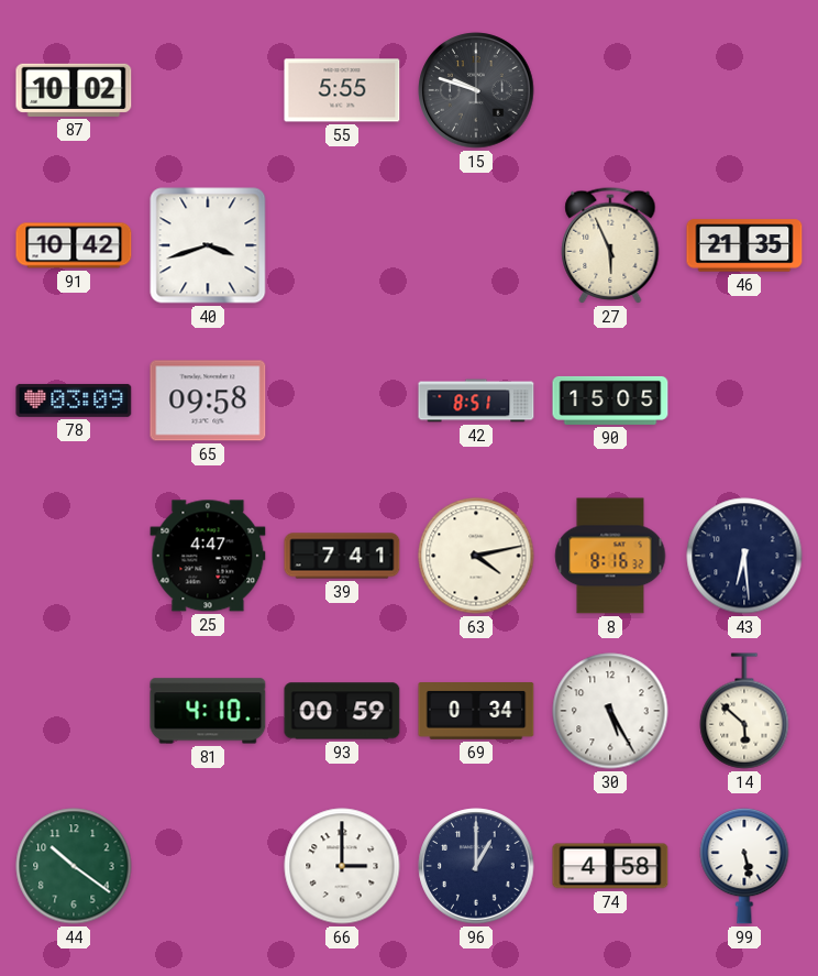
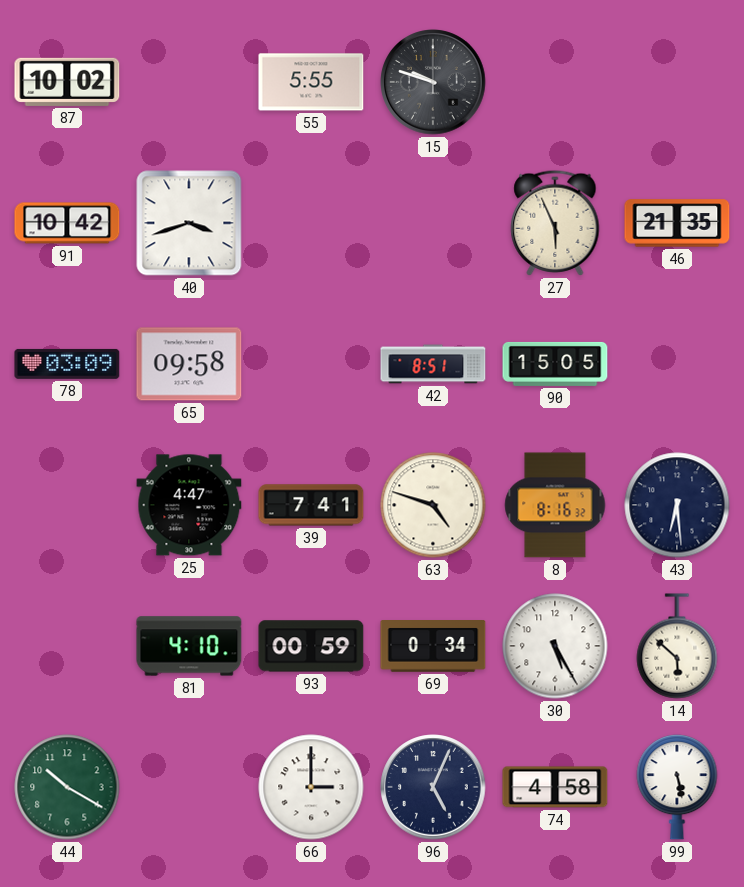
63: 4:13 -> 4:48
44: 10:21 -> 10:20
96: 1:00 -> 5:04
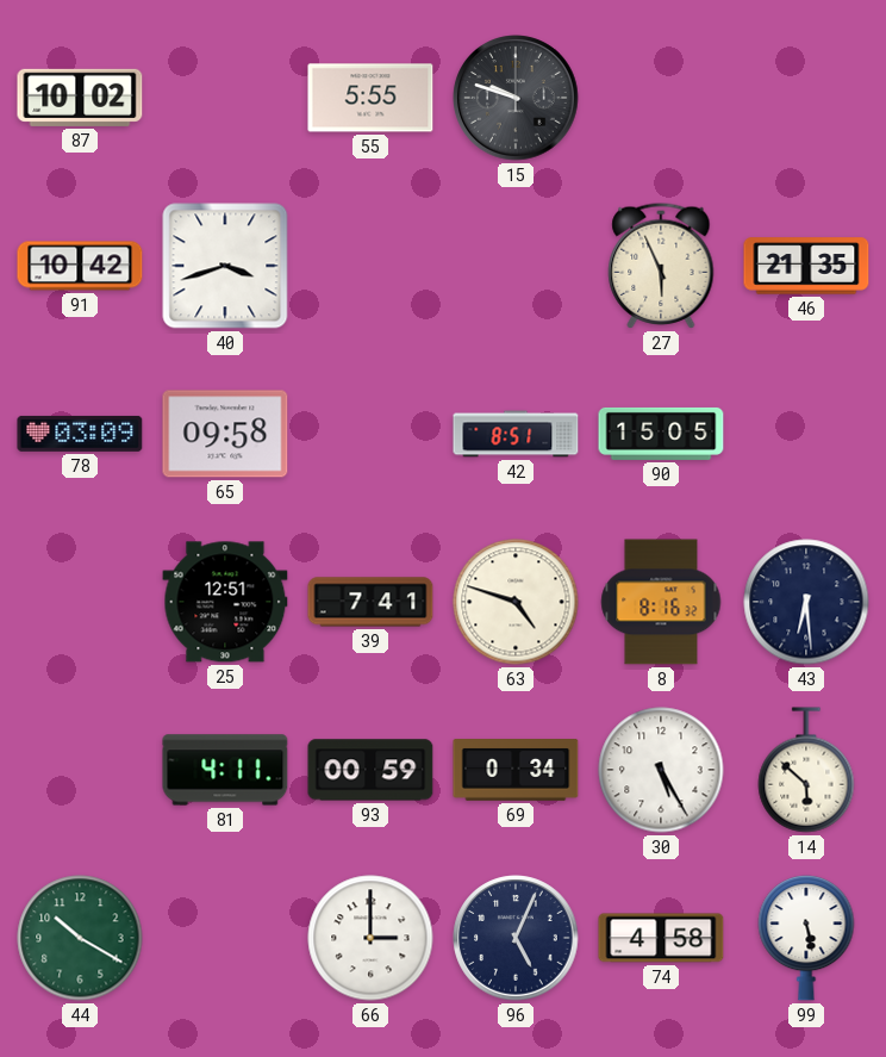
25: 4:47 -> 12:51
81: 4:10 -> 4:11
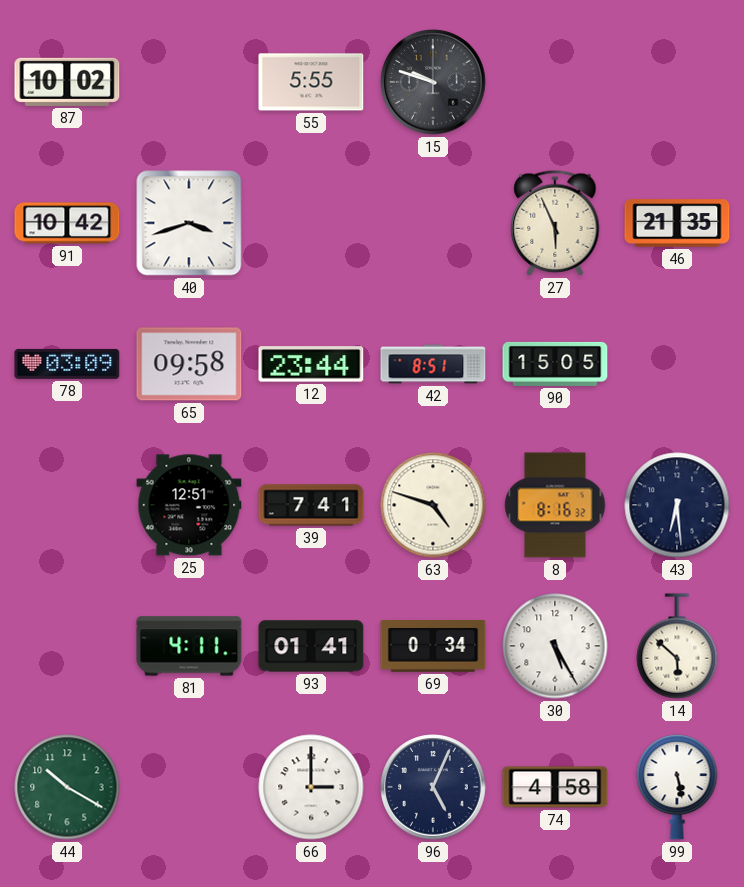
12: none -> 23:44
93: 00:59 -> 01:41
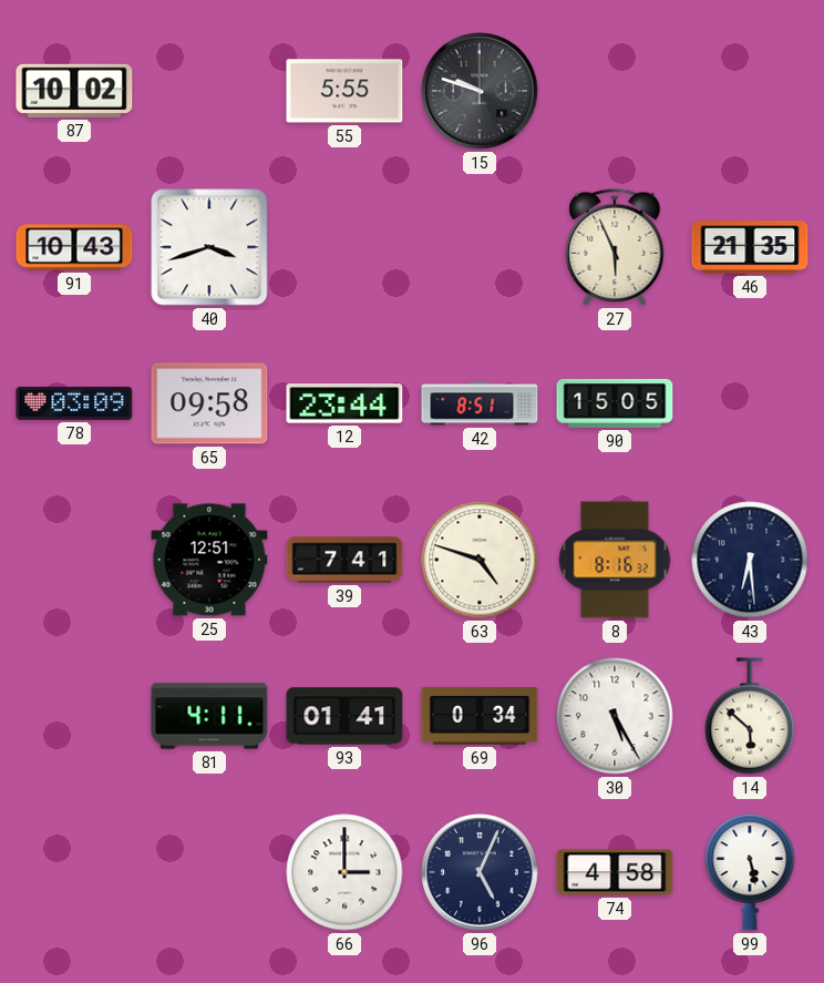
91: 10:42 -> 10:43
44: 10:20 -> none
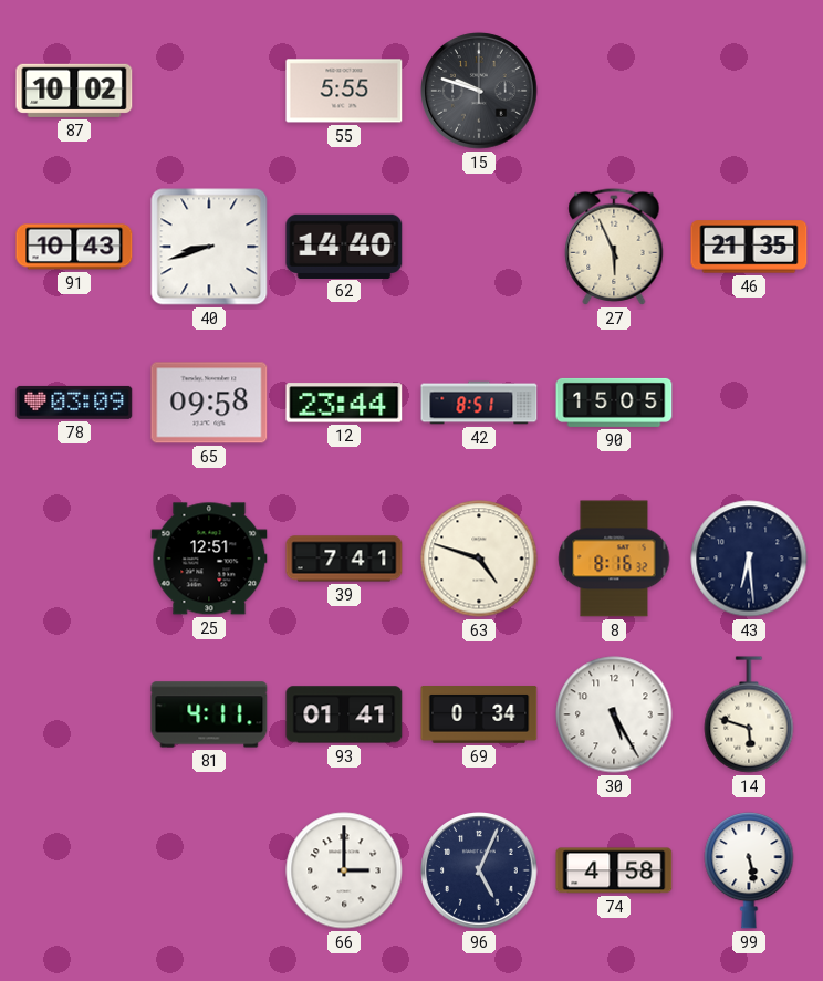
40: 3:42 -> 8:42
62: none -> 14:40
14: 5:52 -> 5:48
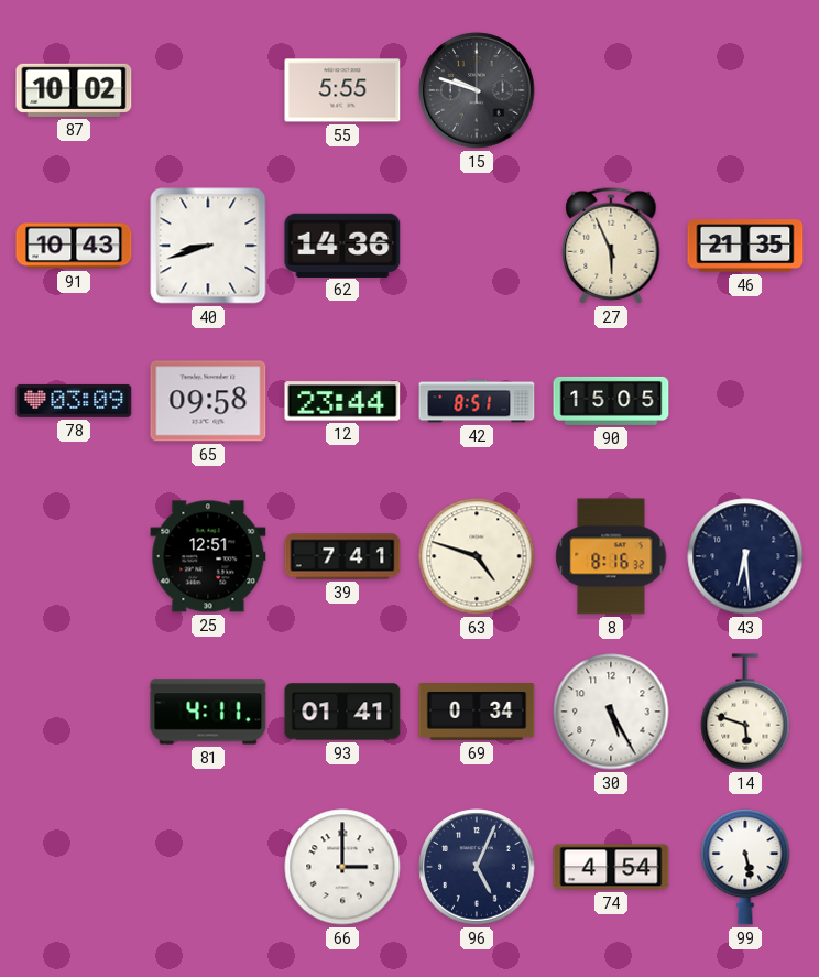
62: 14:40 -> 14:36
74: 4:58 -> 4:54
